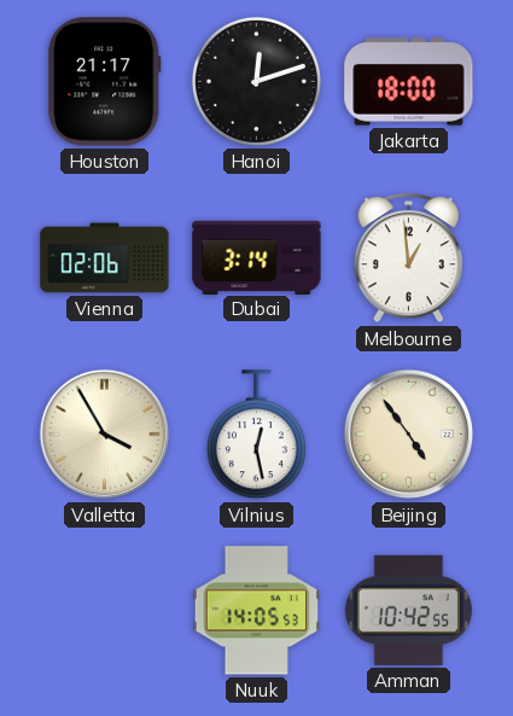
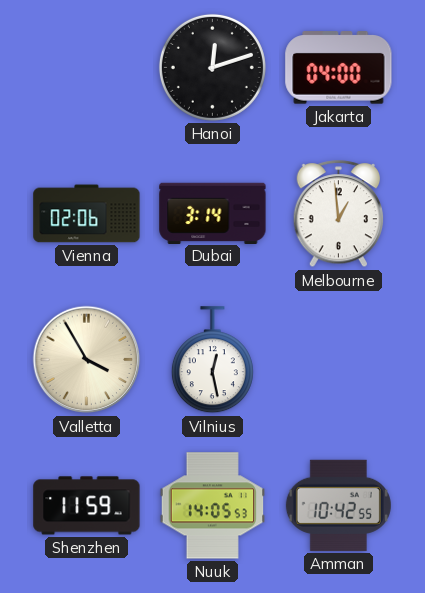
Houston: 21:17 -> none
Jakarta: 18:00 -> 04:00
Beijing: 4:54 -> none
Shenzhen: none -> 11:59
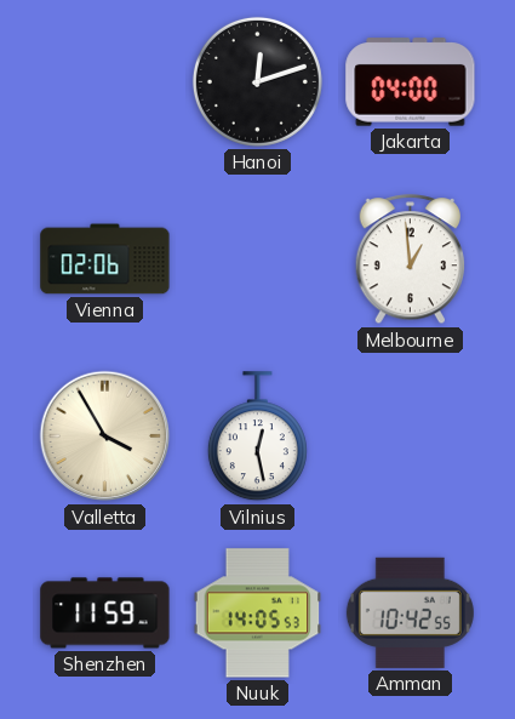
Dubai: 3:14 -> none
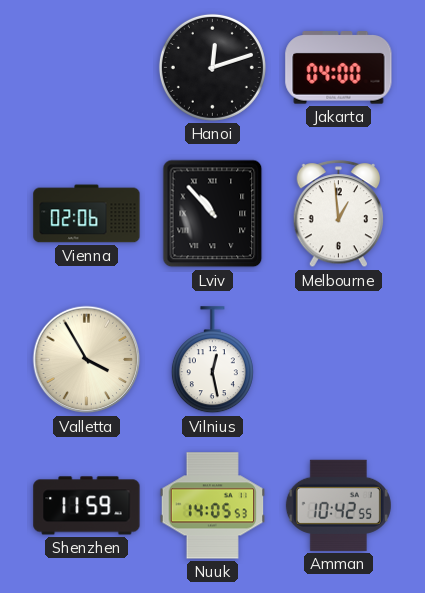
Lviv: none -> 10:53
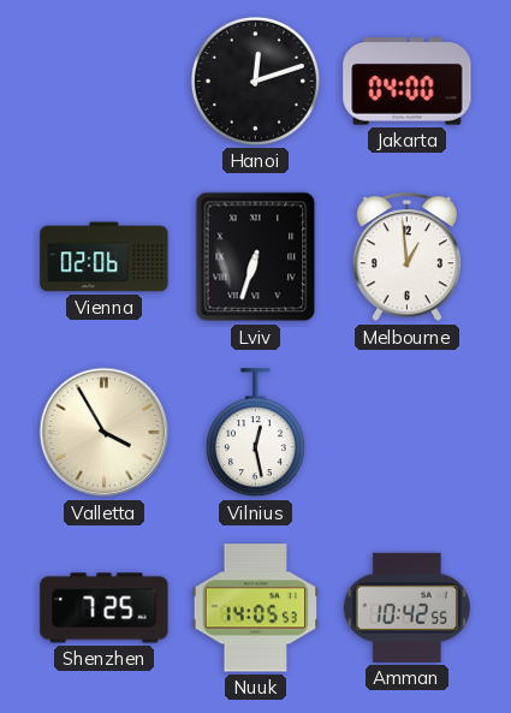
Lviv: 10:53 -> 6:33
Shenzhen: 11:59 -> 7:25
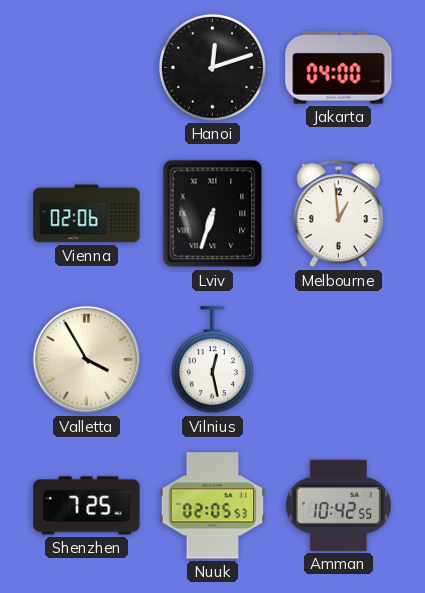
Nuuk: 14:05 -> 02:05
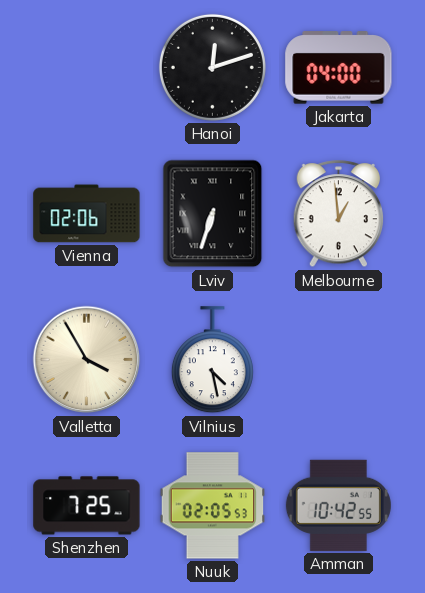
Vilnius: 12:28 -> 4:28
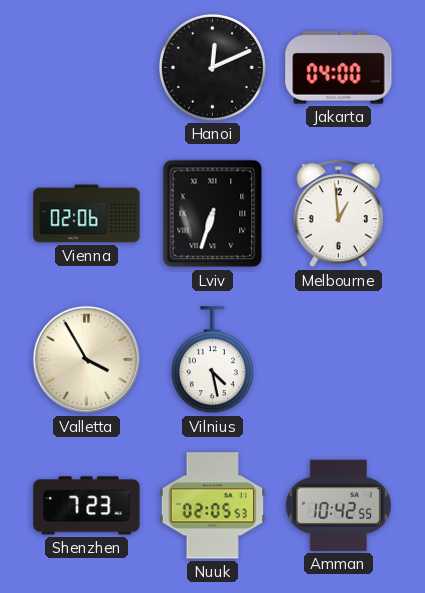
Hanoi: 12:12 -> 12:11
Shenzhen: 7:25 -> 7:23
